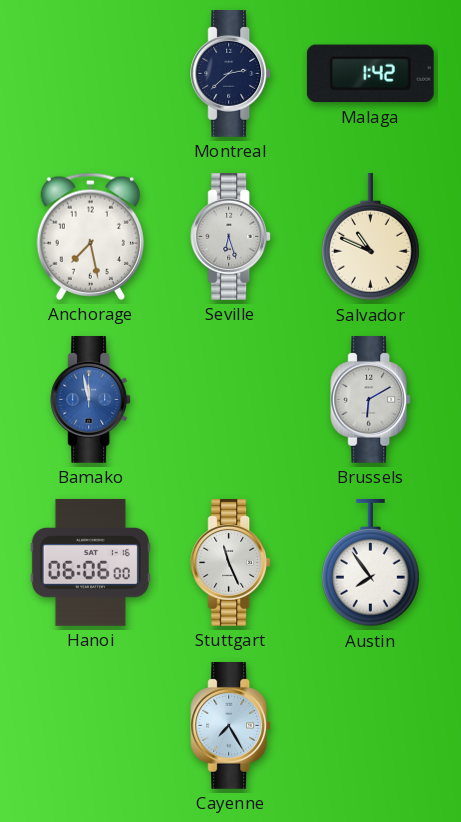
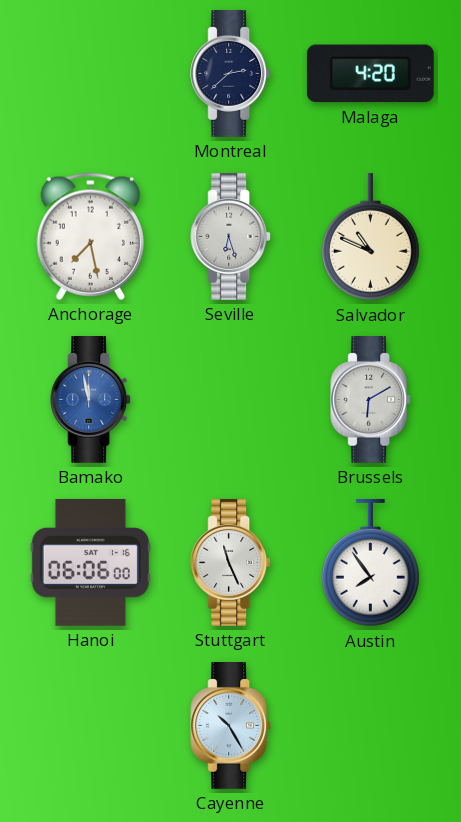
Malaga: 1:42 -> 4:20
Cayenne: 7:25 -> 10:25
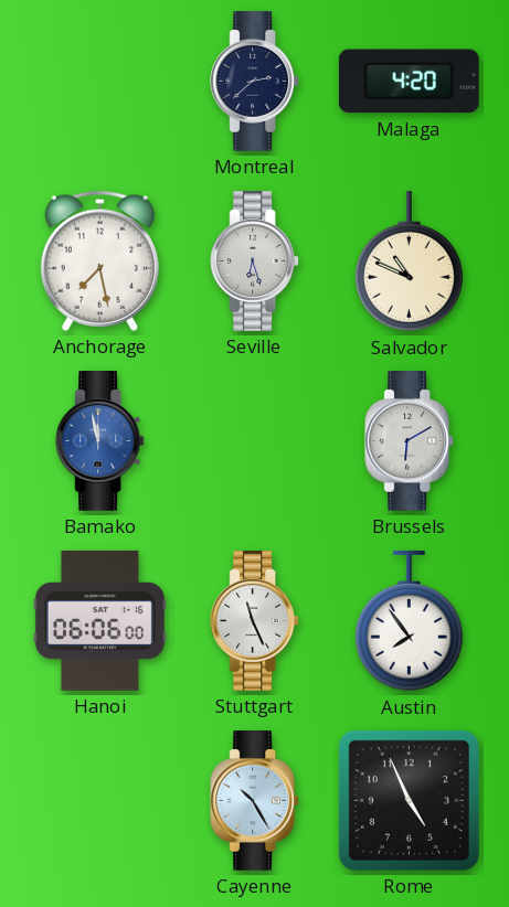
Rome: none -> 4:56
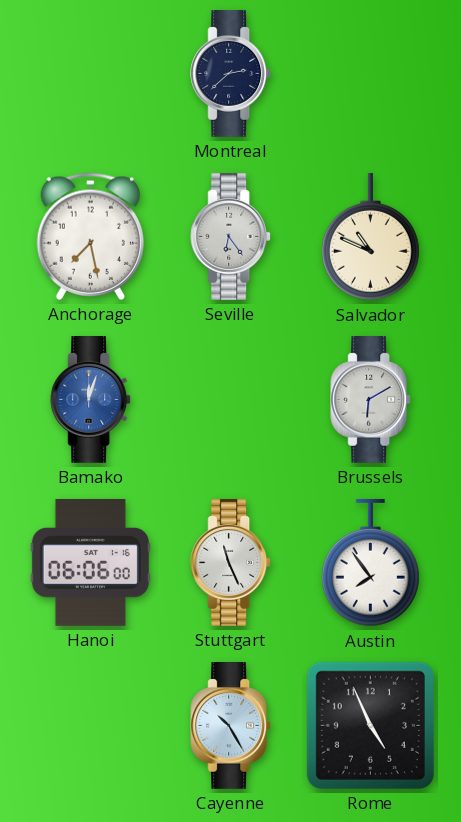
Malaga: 4:20 -> none
Seville: 6:27 -> 6:24
Bamako: 11:58 -> 12:03
